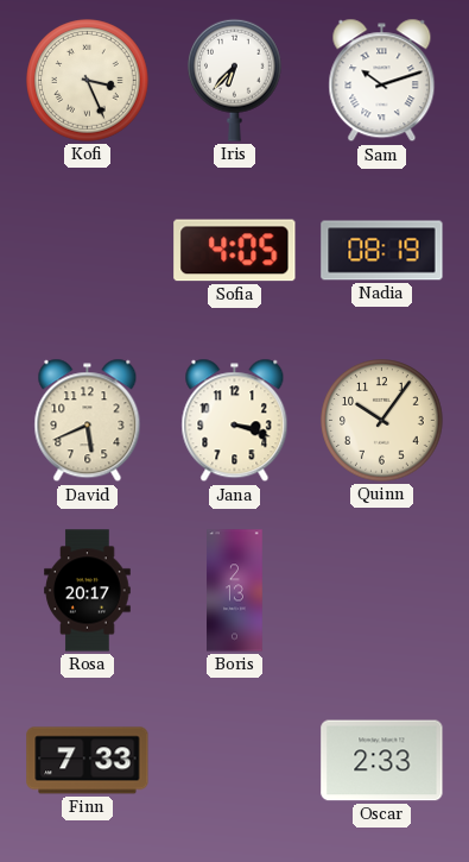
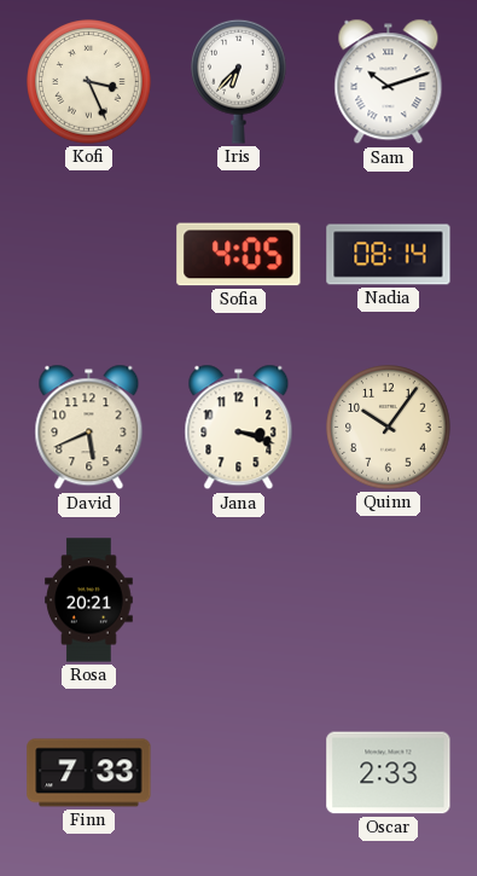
Nadia: 08:19 -> 08:14
Rosa: 20:17 -> 20:21
Boris: 2:13 -> none
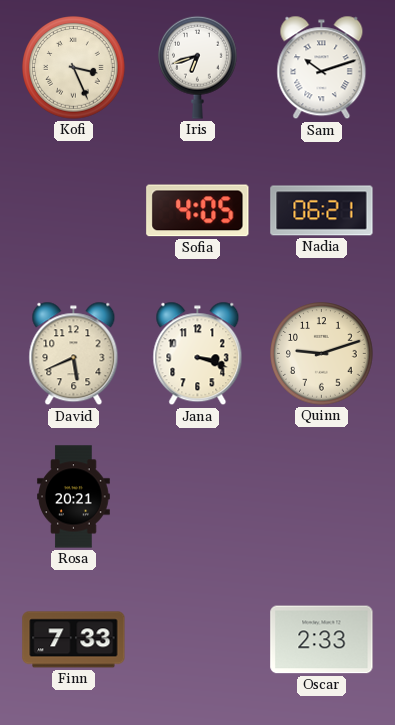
Iris: 6:37 -> 6:42
Nadia: 08:14 -> 06:21
Quinn: 10:06 -> 9:12
